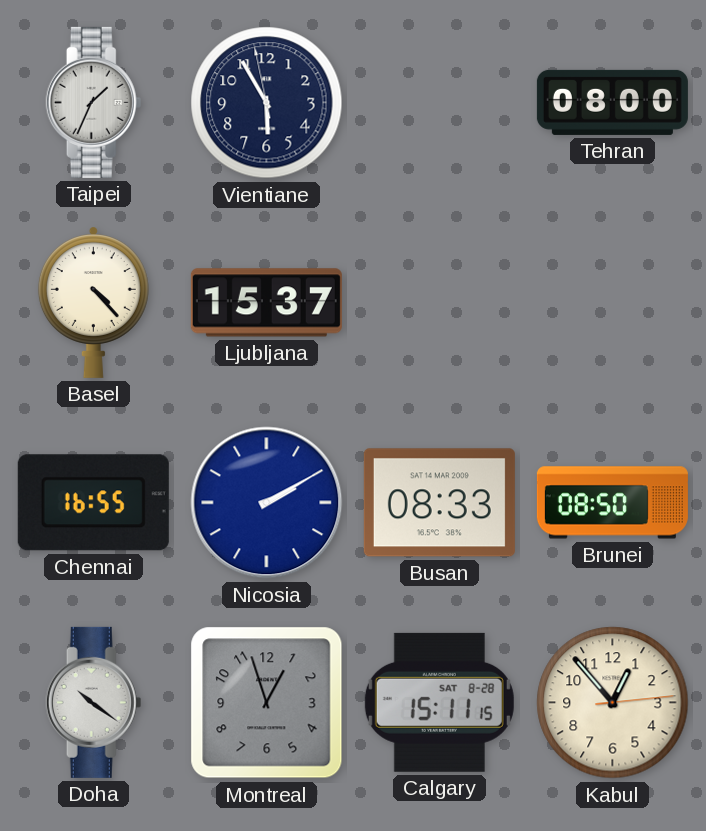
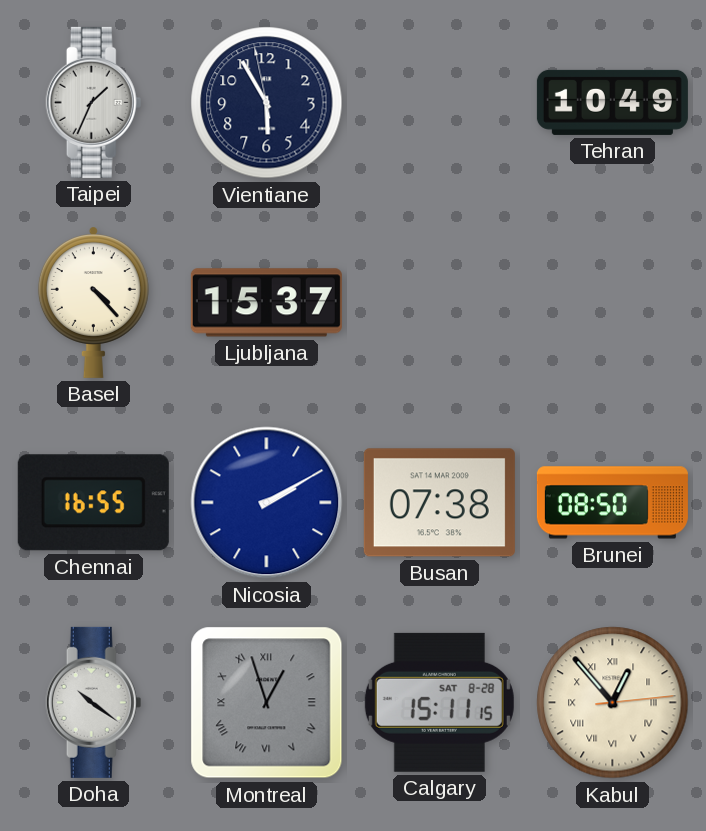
Tehran: 08:00 -> 10:49
Busan: 08:33 -> 07:38
Montreal numerals: Arabic -> Roman
Kabul numerals: Arabic -> Roman
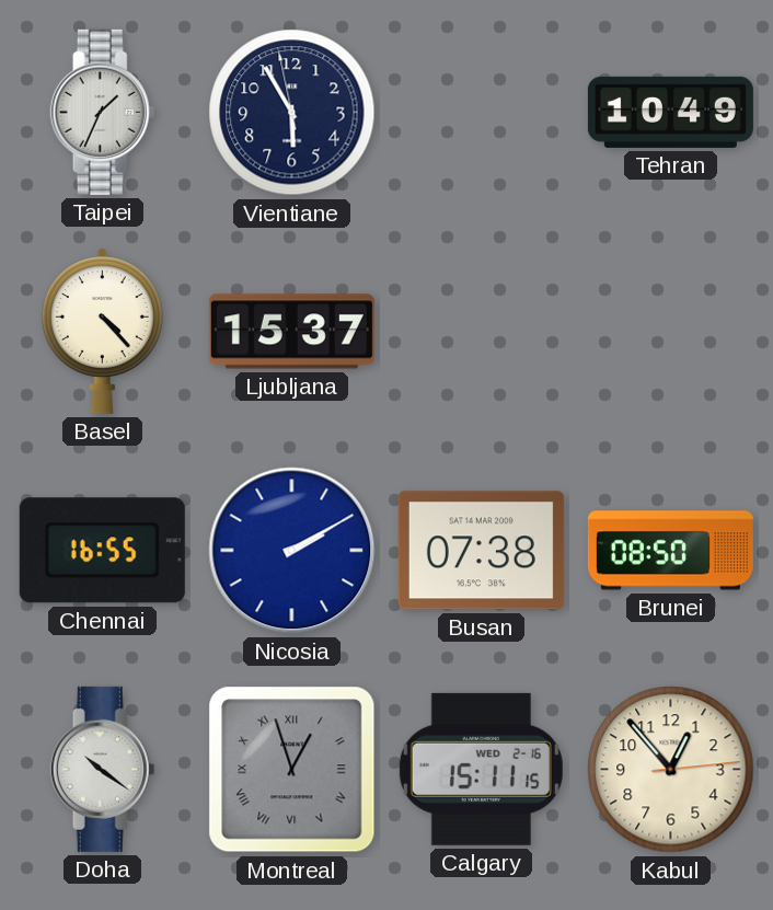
Calgary date: SAT 8-28 -> WED 2-16
Kabul numerals: Roman -> Arabic
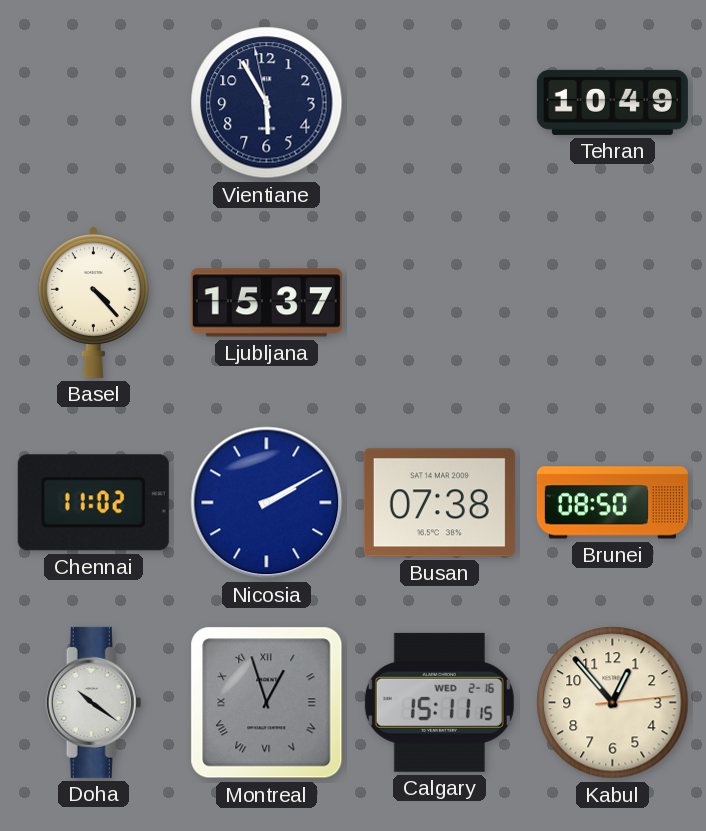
Taipei: 1:34 -> none
Chennai: 16:55 -> 11:02
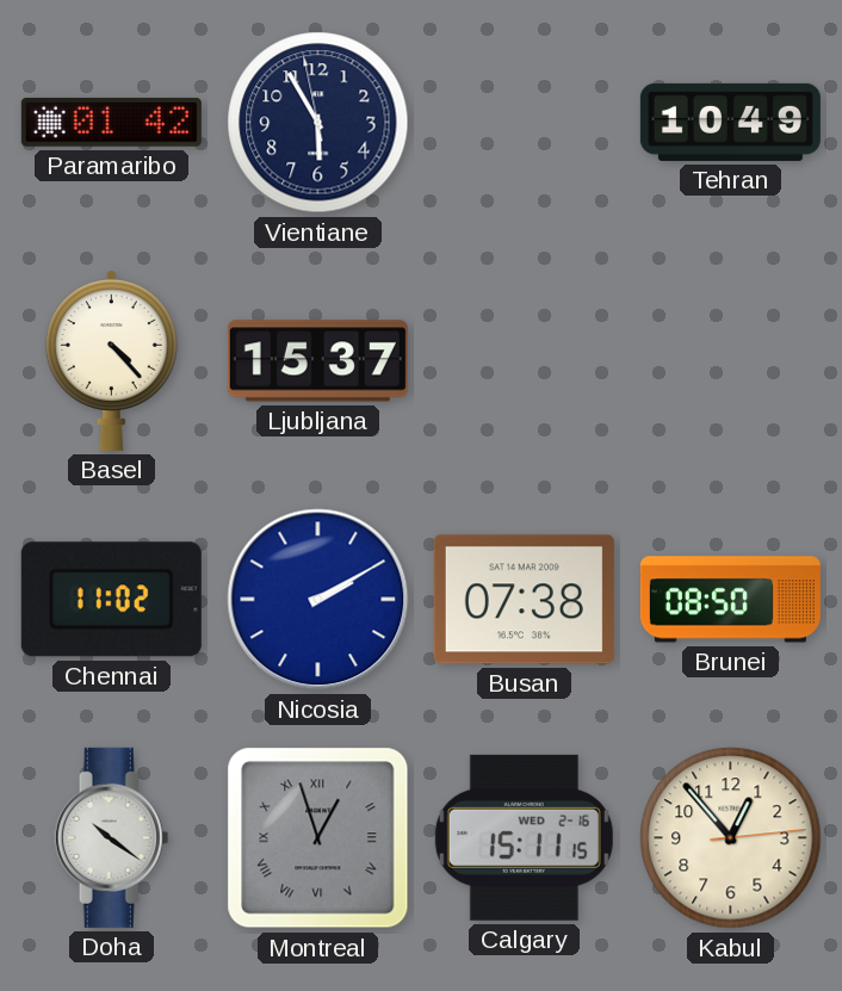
Paramaribo: none -> 01:42
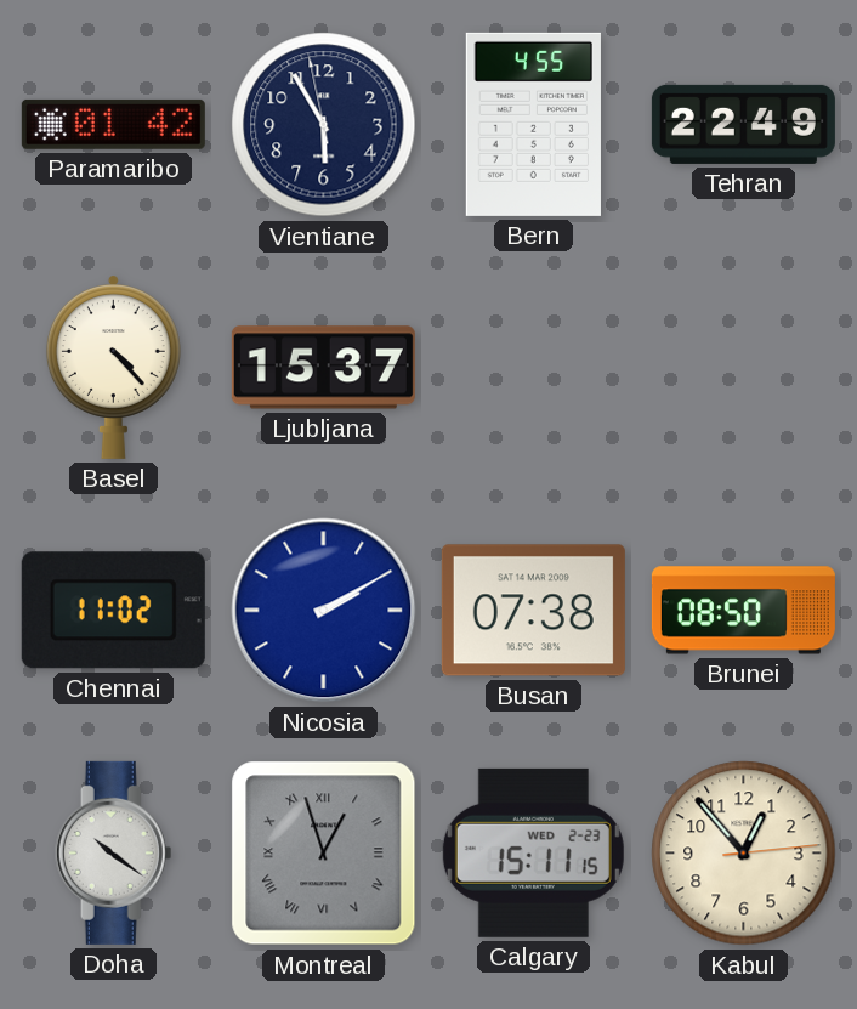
Bern: none -> 4:55
Tehran: 10:49 -> 22:49
Calgary date: WED 2-16 -> WED 2-23
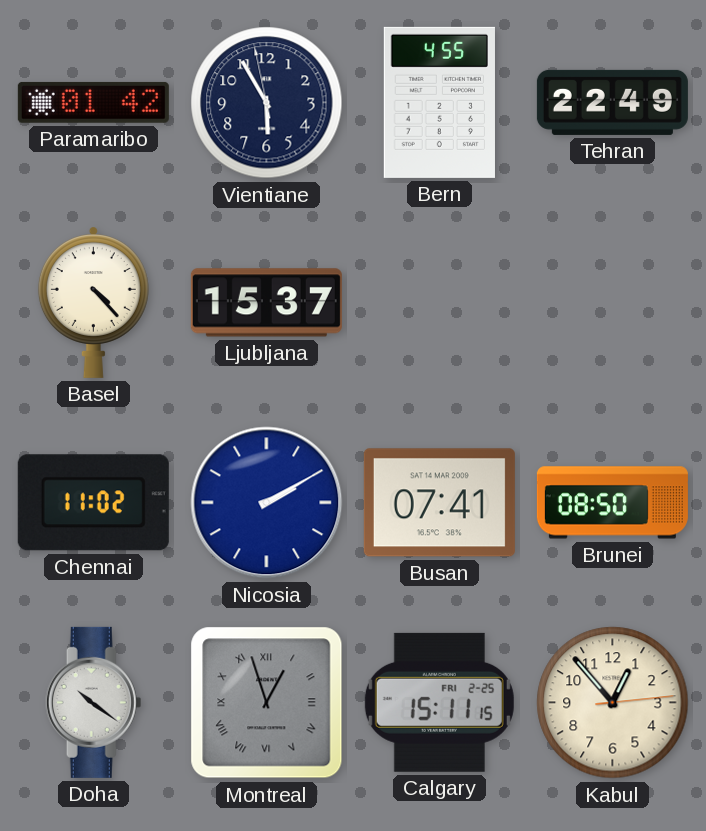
Busan: 07:38 -> 07:41
Calgary date: WED 2-23 -> FRI 2-25
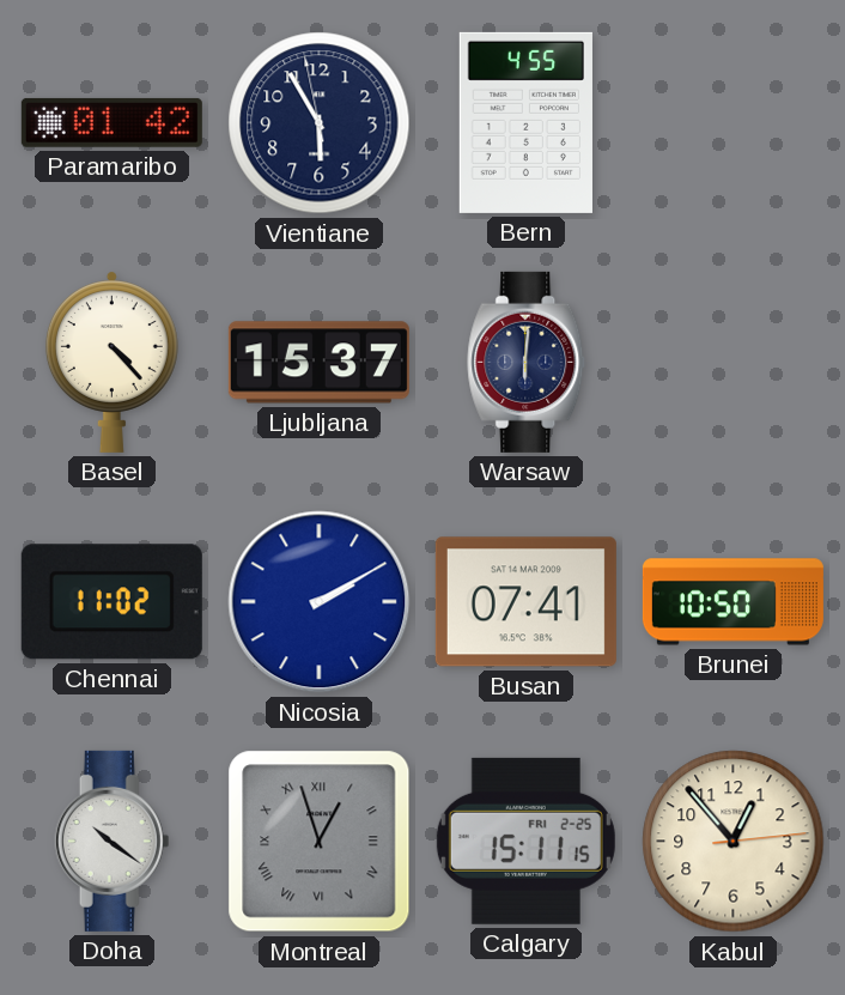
Tehran: 22:49 -> none
Warsaw: none -> 6:01
Brunei: 08:50 -> 10:50
